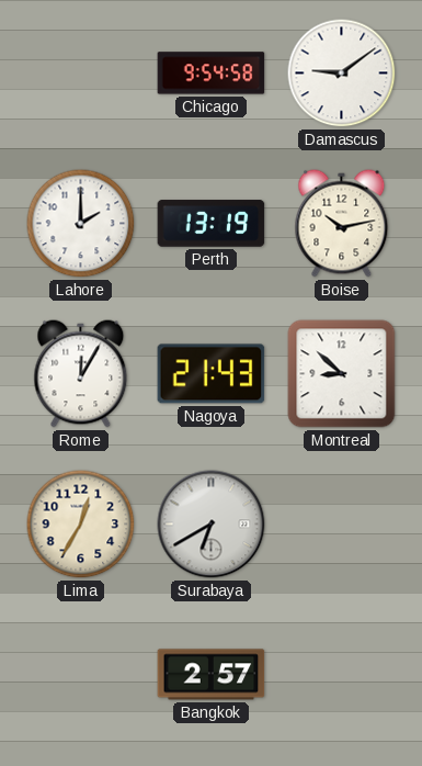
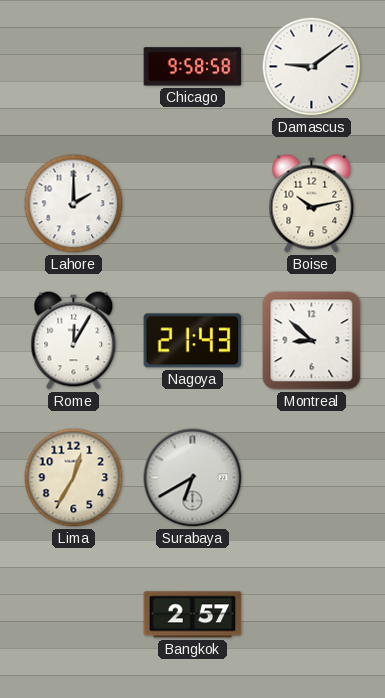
Chicago: 9:54 -> 9:58
Perth: 13:19 -> none
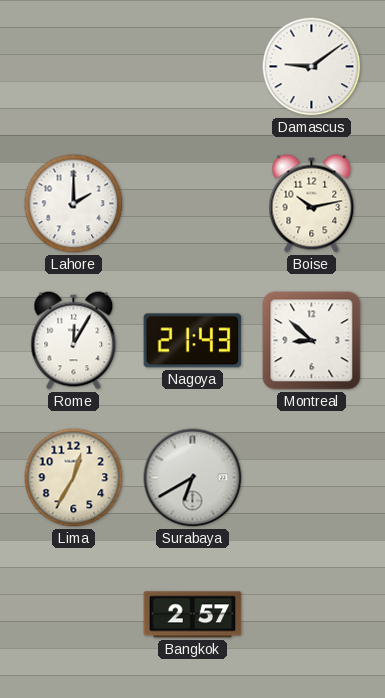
Chicago: 9:58 -> none
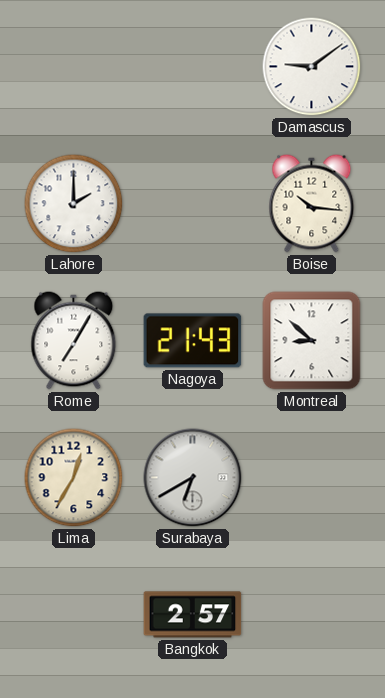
Boise: 10:13 -> 10:16
Rome: 12:05 -> 7:05
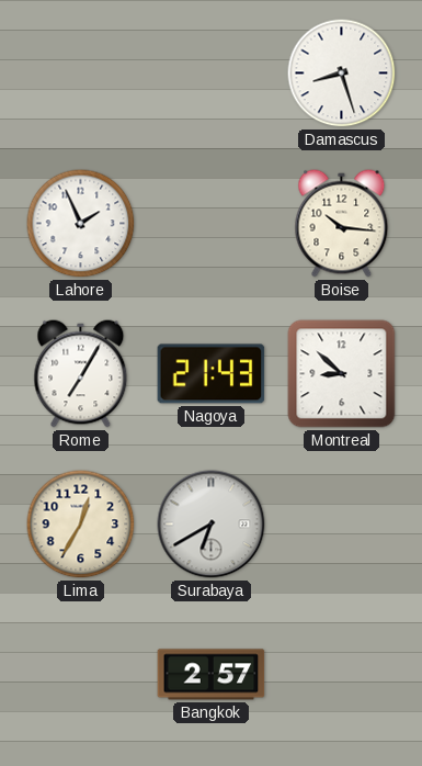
Damascus: 9:09 -> 8:27
Lahore: 2:00 -> 1:56
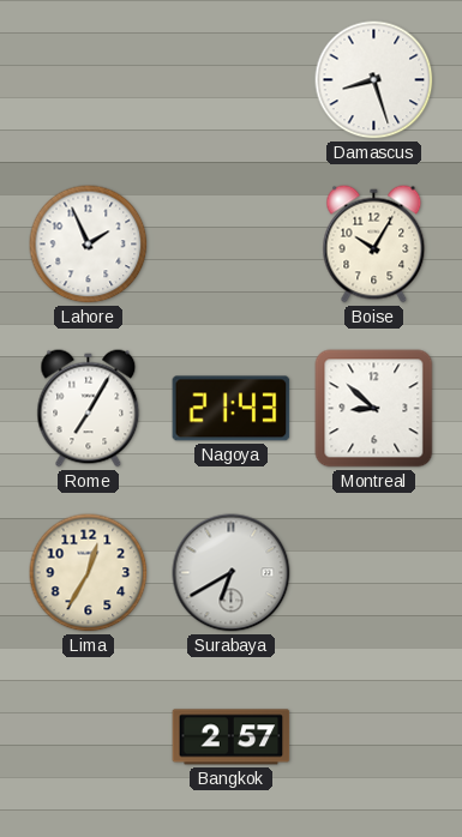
Boise: 10:16 -> 10:05
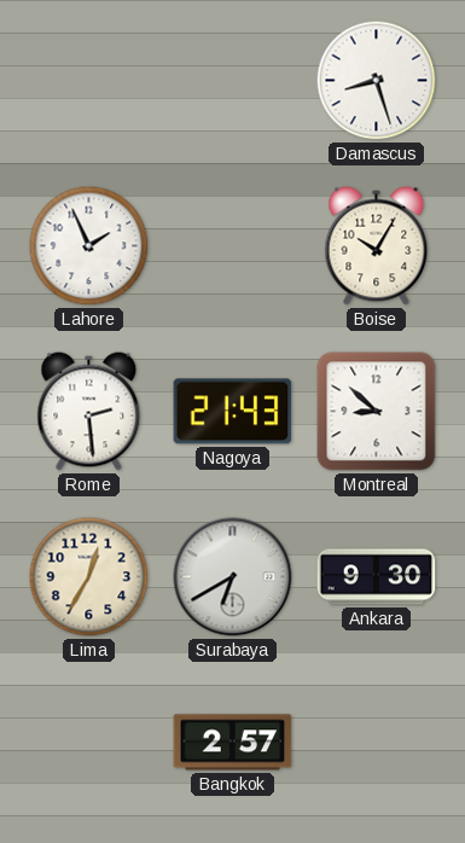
Rome: 7:05 -> 2:29
Ankara: none -> 9:30
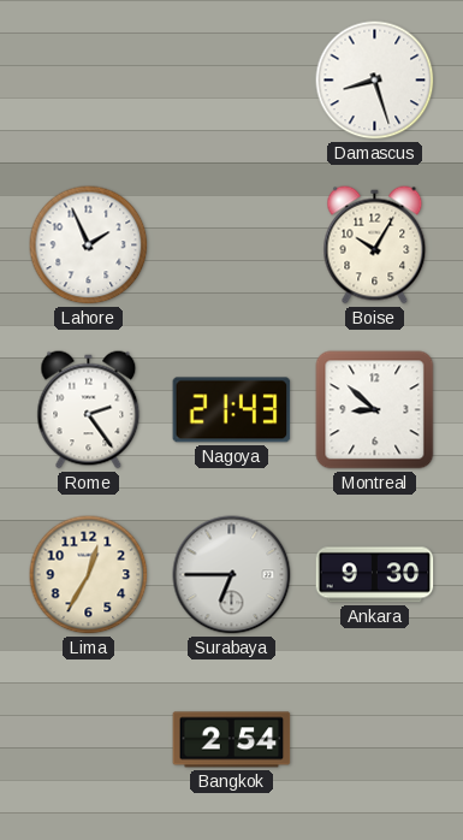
Rome: 2:29 -> 2:24
Surabaya: 6:40 -> 6:45
Bangkok: 2:57 -> 2:54
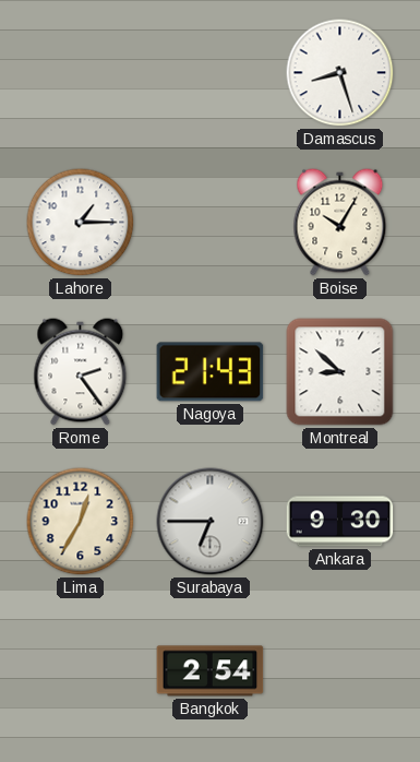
Lahore: 1:56 -> 1:15
